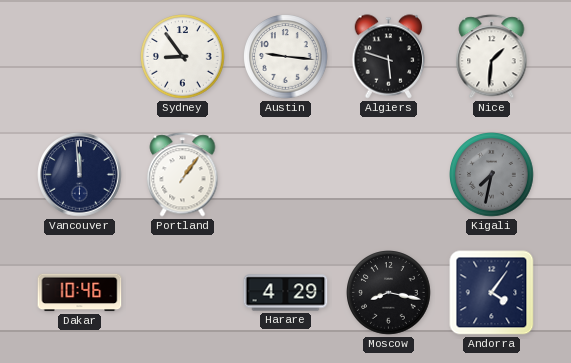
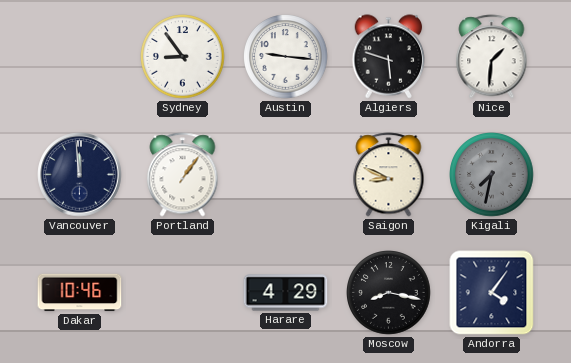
Saigon: none -> 8:49
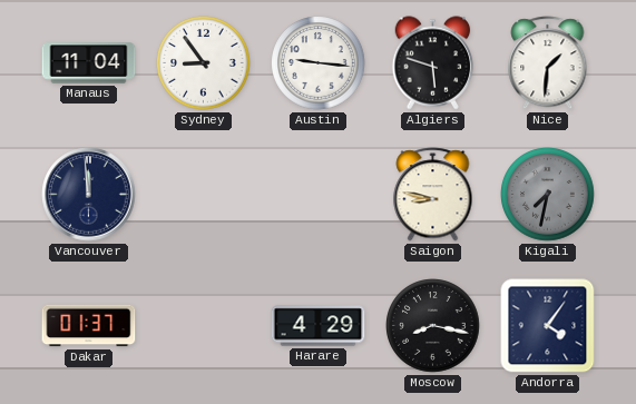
Manaus: none -> 11:04
Portland: 1:06 -> none
Saigon: 8:49 -> 8:47
Dakar: 10:46 -> 01:37
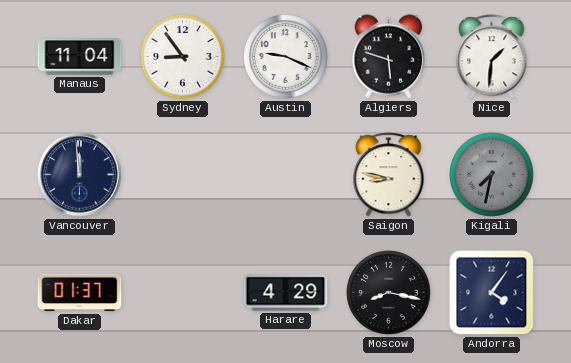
Austin: 9:16 -> 9:19
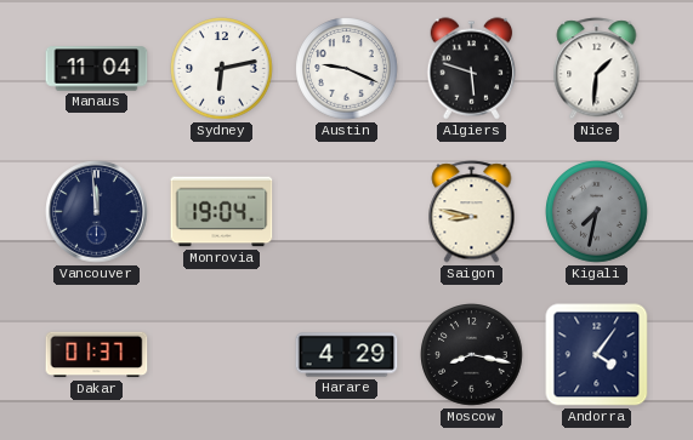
Sydney: 8:54 -> 6:13
Monrovia: none -> 19:04
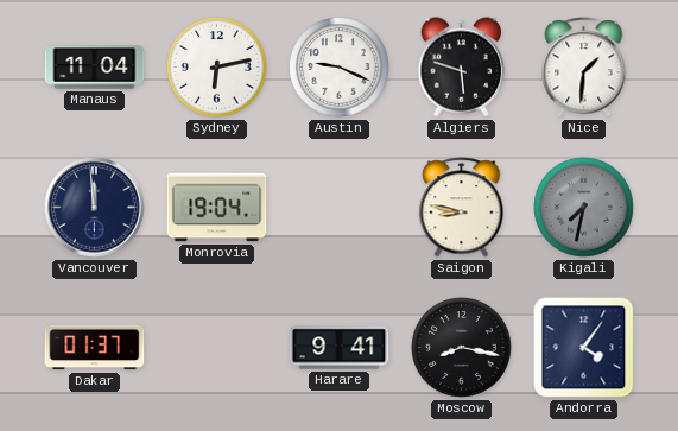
Harare: 4:29 -> 9:41
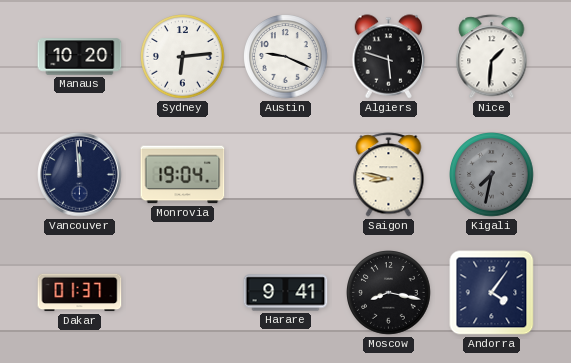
Manaus: 11:04 -> 10:20
Sydney: 6:13 -> 6:14
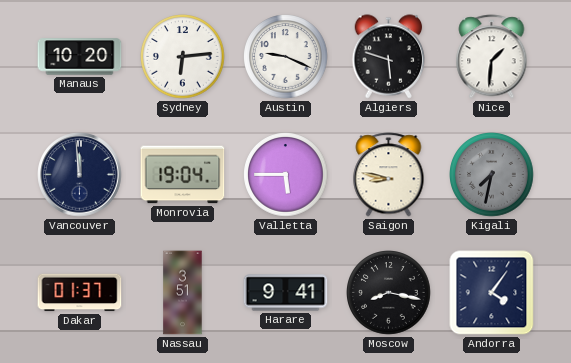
Valletta: none -> 5:45
Nassau: none -> 3:51
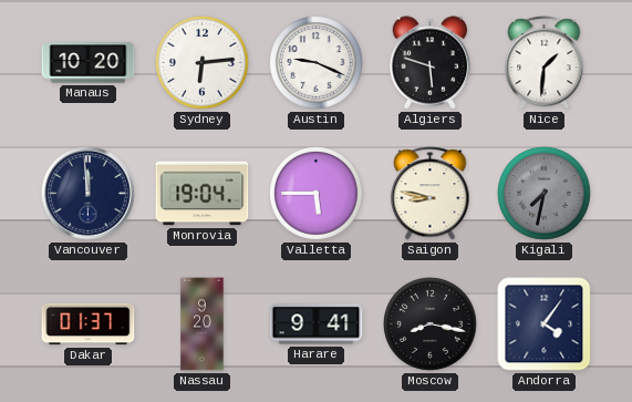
Nassau: 3:51 -> 9:20
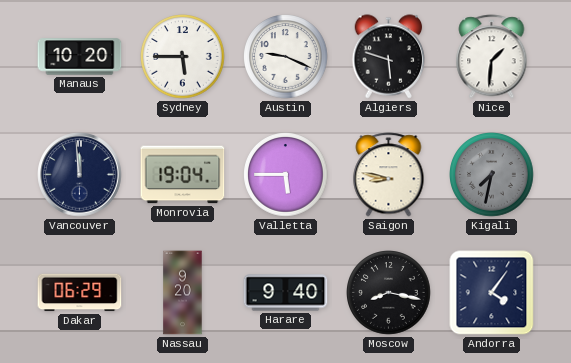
Sydney: 6:14 -> 5:45
Dakar: 01:37 -> 06:29
Harare: 9:41 -> 9:40
